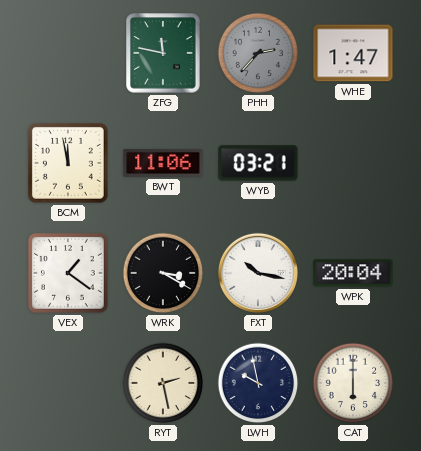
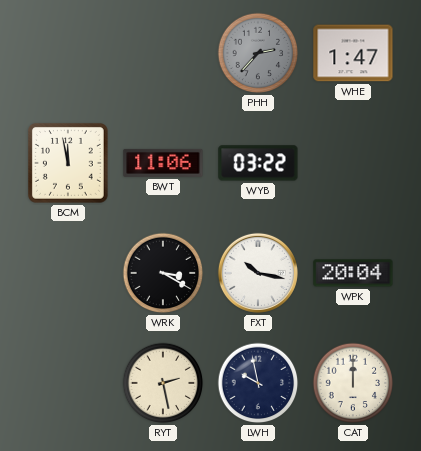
ZFG: 11:47 -> none
WYB: 03:21 -> 03:22
VEX: 1:21 -> none
CAT: 6:00 -> 12:00
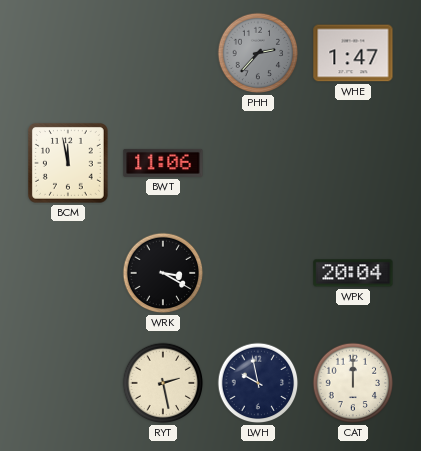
WYB: 03:22 -> none
FXT: 10:17 -> none
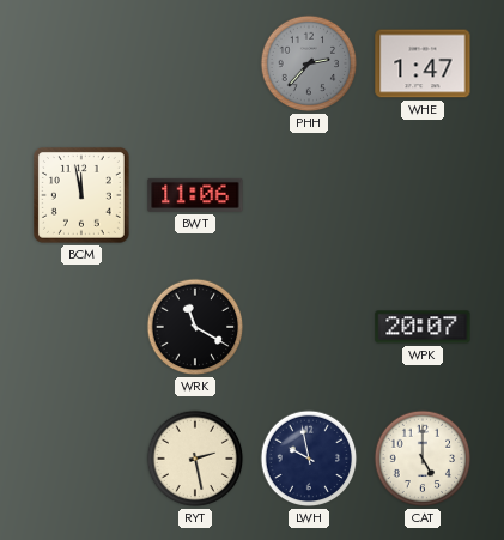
WRK: 3:20 -> 11:20
WPK: 20:04 -> 20:07
CAT: 12:00 -> 5:00
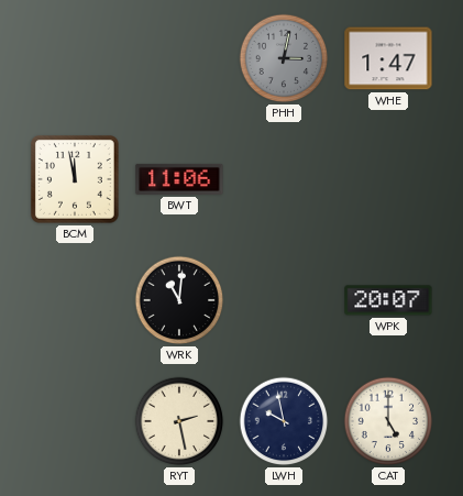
PHH: 2:37 -> 3:02
WRK: 11:20 -> 11:01
